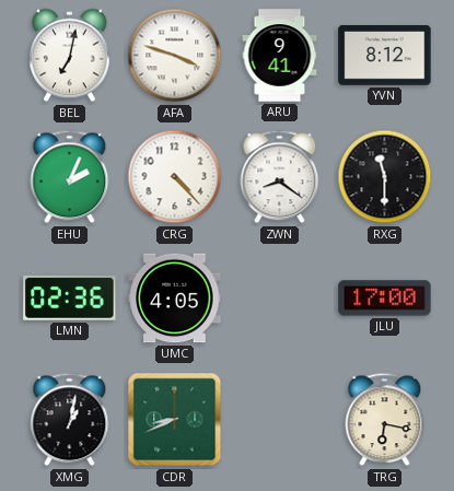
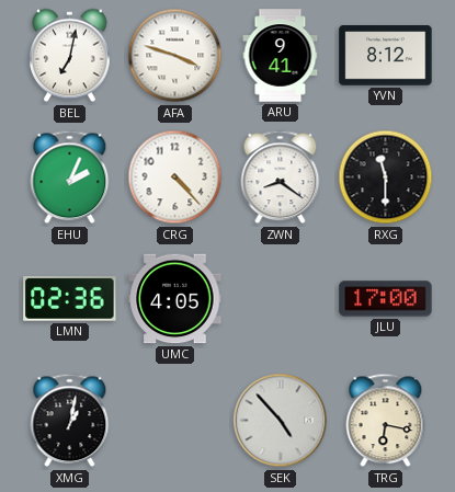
CDR: 8:41 -> none
SEK: none -> 4:53
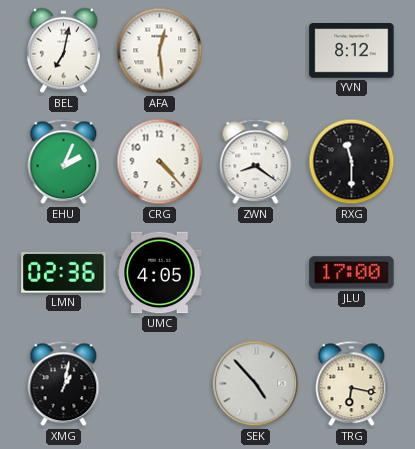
AFA: 3:48 -> 12:29
ARU: 9:41 -> none
